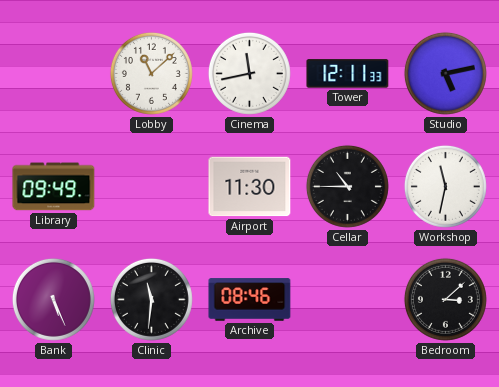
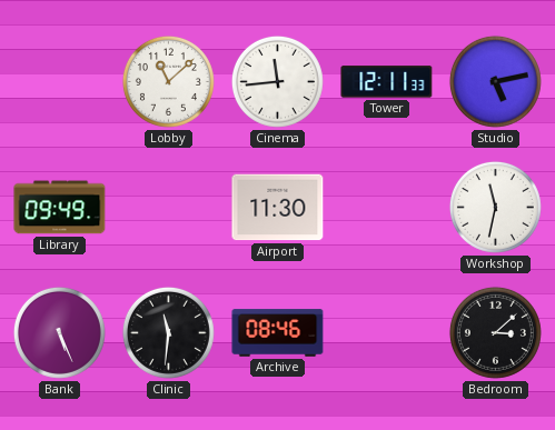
Cinema: 11:43 -> 11:44
Cellar: 10:45 -> none
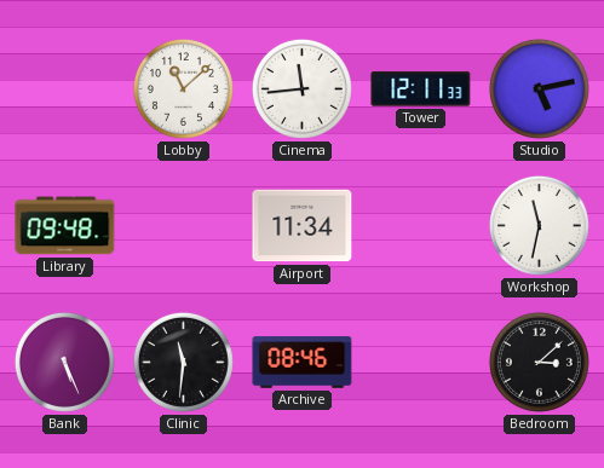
Library: 09:49 -> 09:48
Airport: 11:30 -> 11:34
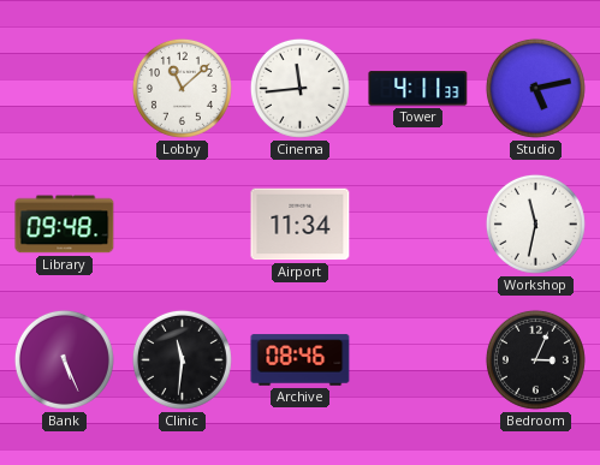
Tower: 12:11 -> 4:11
Bedroom: 3:08 -> 3:04
